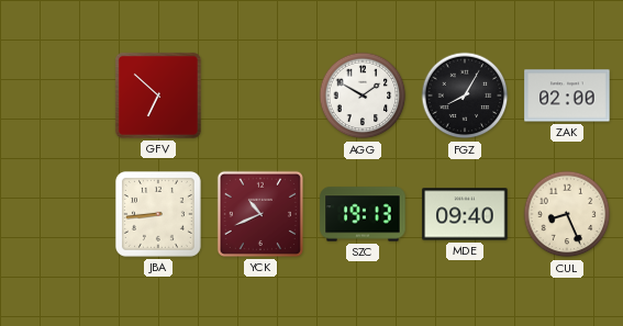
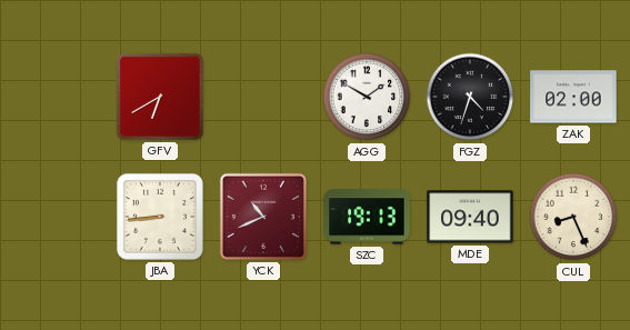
GFV: 6:52 -> 6:40
FGZ: 8:05 -> 4:33
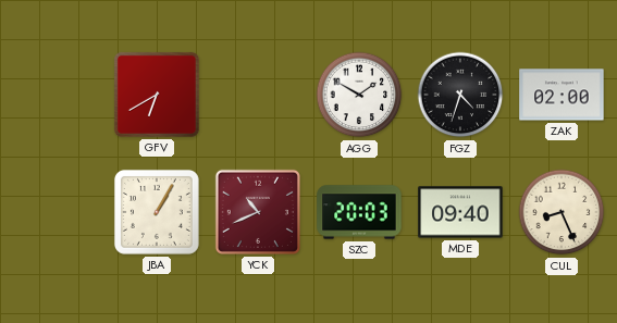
JBA: 8:44 -> 1:05
SZC: 19:13 -> 20:03
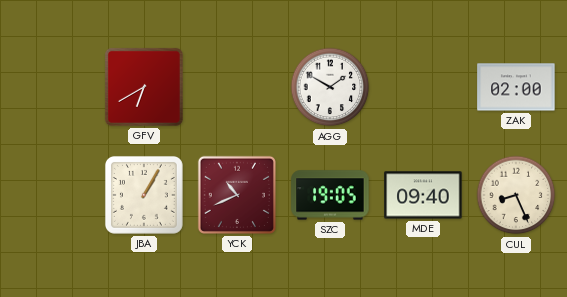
FGZ: 4:33 -> none
SZC: 20:03 -> 19:05
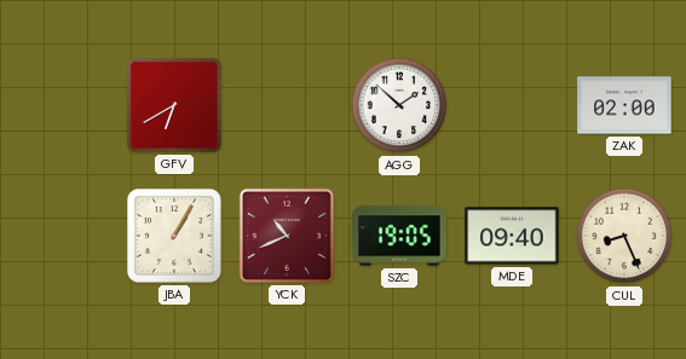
AGG: 1:50 -> 1:52
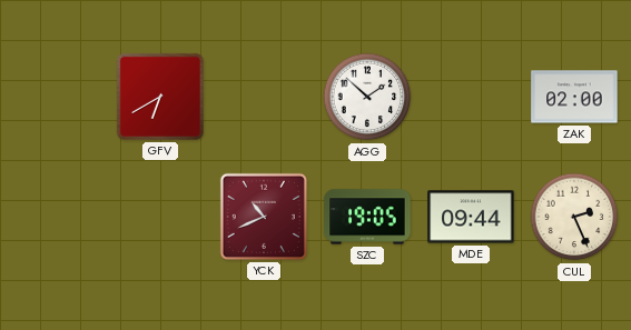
JBA: 1:05 -> none
MDE: 09:40 -> 09:44
CUL: 8:26 -> 2:26
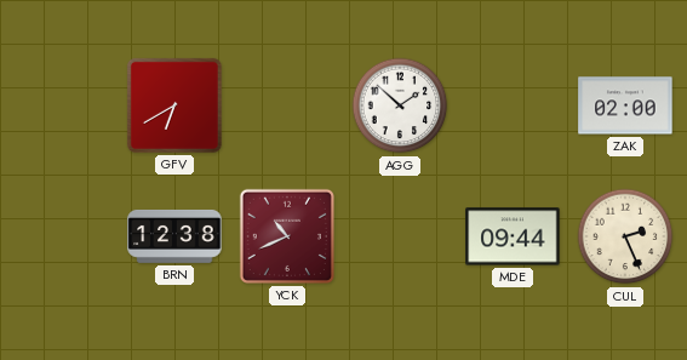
BRN: none -> 12:38
SZC: 19:05 -> none
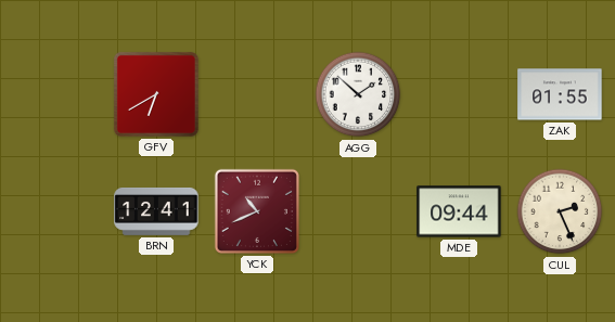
ZAK: 02:00 -> 01:55
BRN: 12:38 -> 12:41
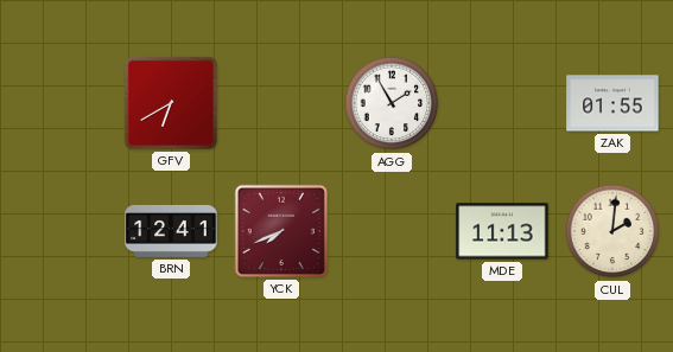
AGG: 1:52 -> 1:55
YCK: 10:41 -> 7:41
MDE: 09:44 -> 11:13
CUL: 2:26 -> 2:01
